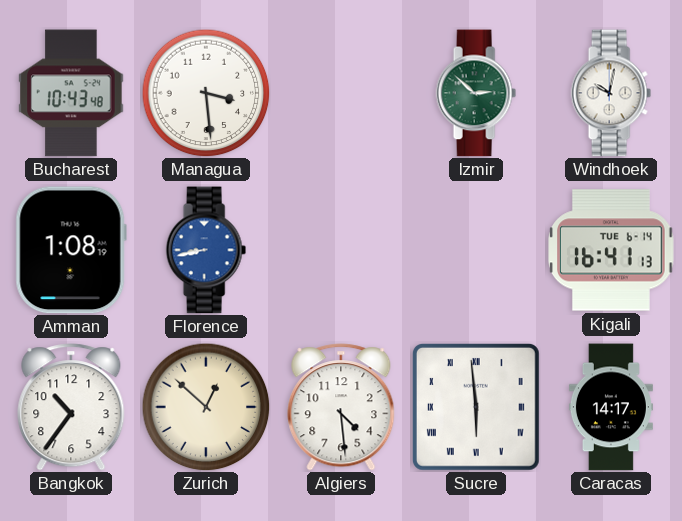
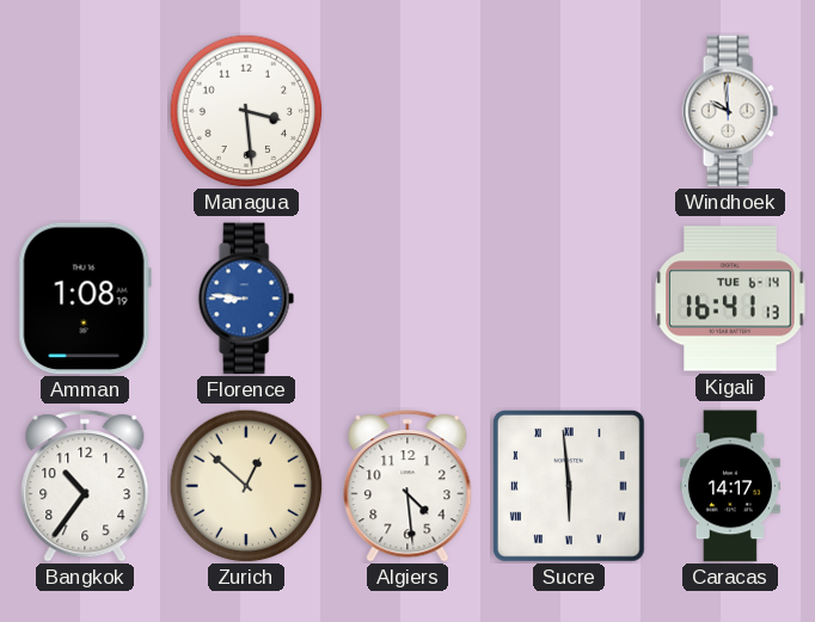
Bucharest: 10:43 -> none
Izmir: 2:52 -> none
Windhoek: 10:02 -> 9:59
Florence: 8:43 -> 8:46
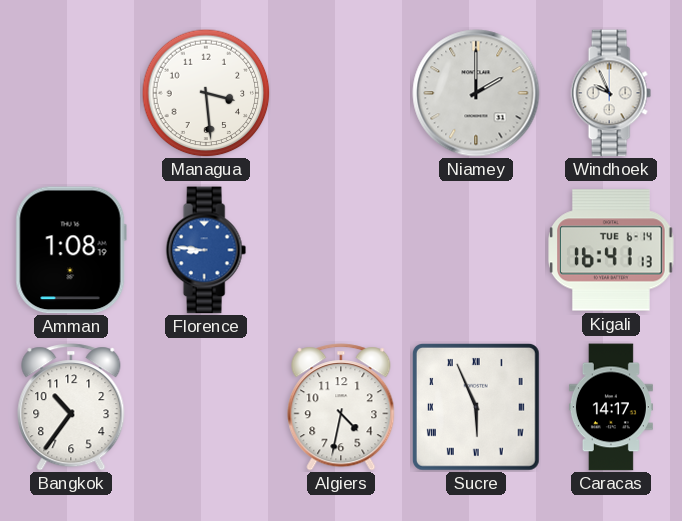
Niamey: none -> 2:00
Windhoek: 9:59 -> 9:56
Zurich: 12:52 -> none
Algiers: 4:29 -> 4:32
Sucre: 5:59 -> 5:56
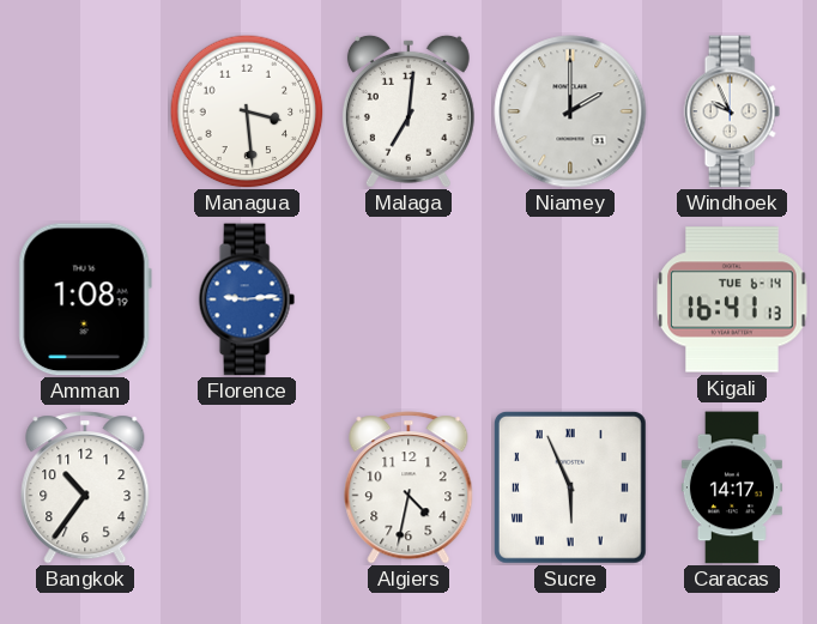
Malaga: none -> 7:01
Florence: 8:46 -> 9:14
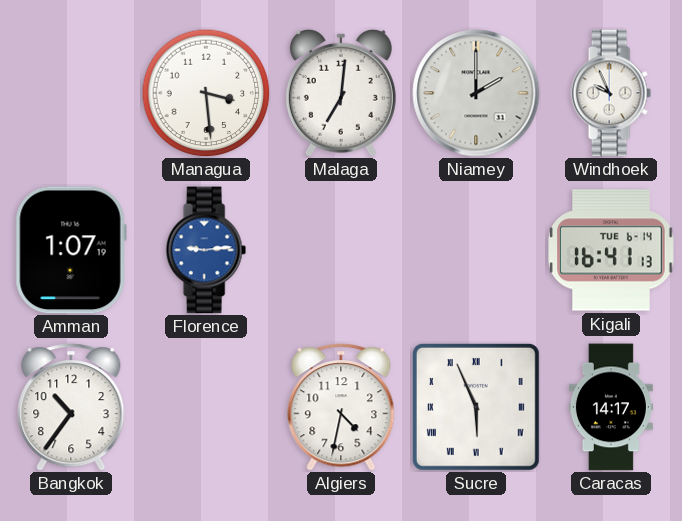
Amman: 1:08 -> 1:07
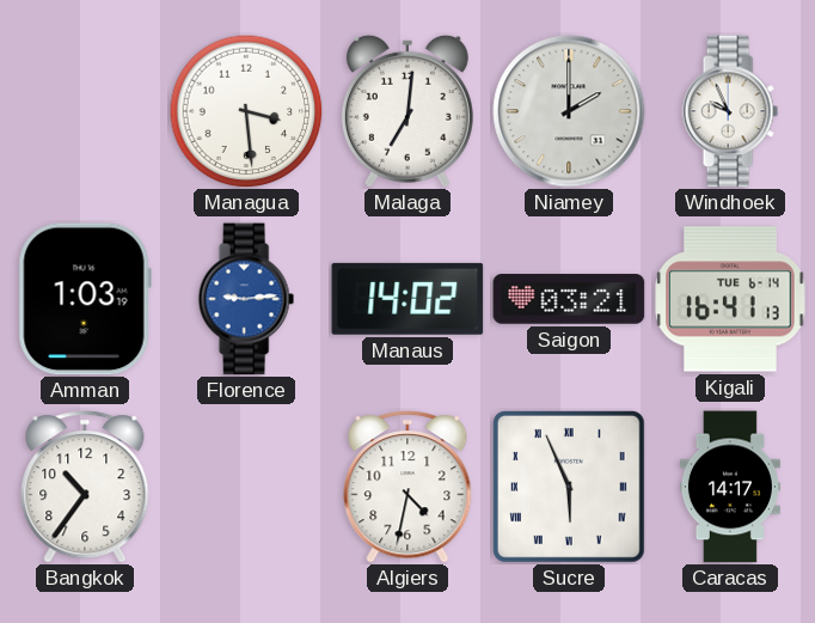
Amman: 1:07 -> 1:03
Manaus: none -> 14:02
Saigon: none -> 03:21
